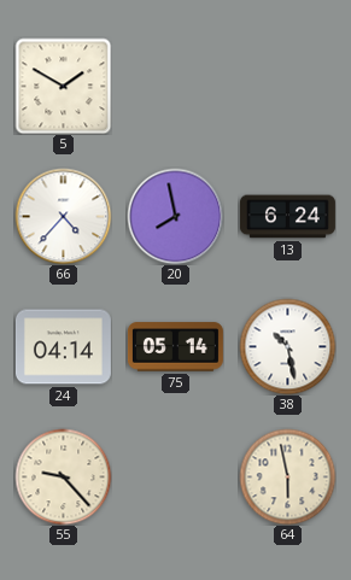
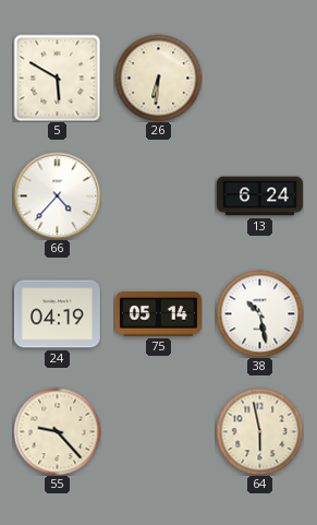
5: 1:50 -> 5:50
26: none -> 6:31
20: 7:58 -> none
24: 04:14 -> 04:19
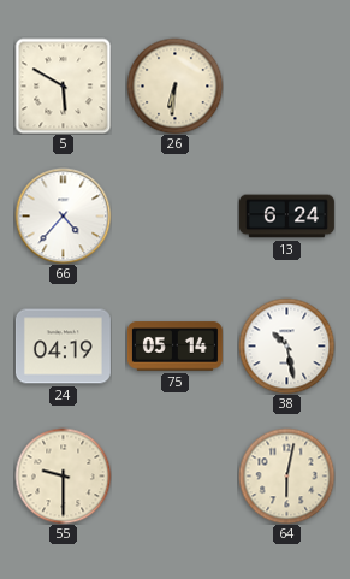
55: 9:23 -> 9:30
64: 5:58 -> 6:02
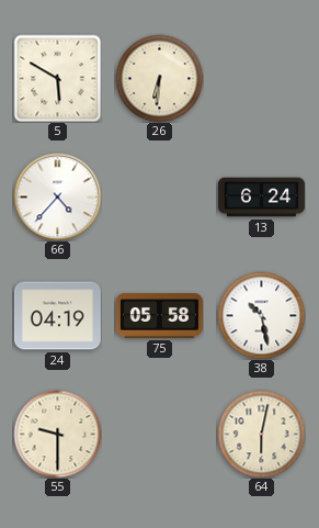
75: 05:14 -> 05:58
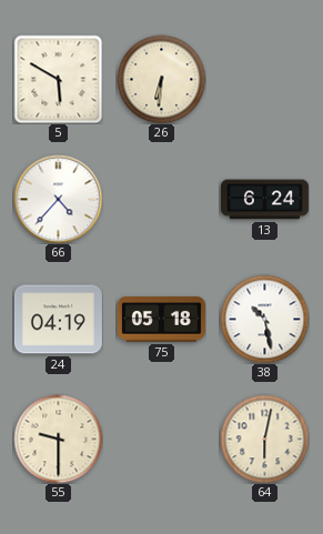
75: 05:58 -> 05:18
